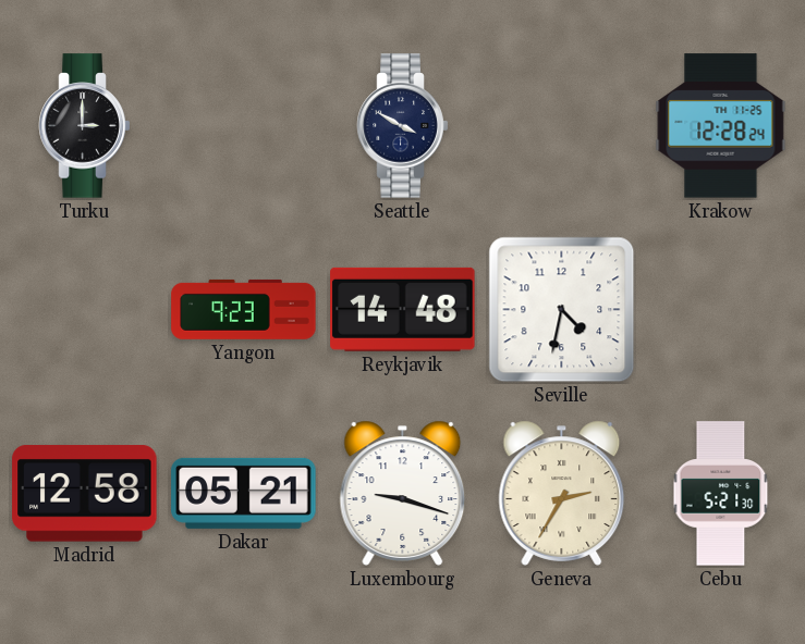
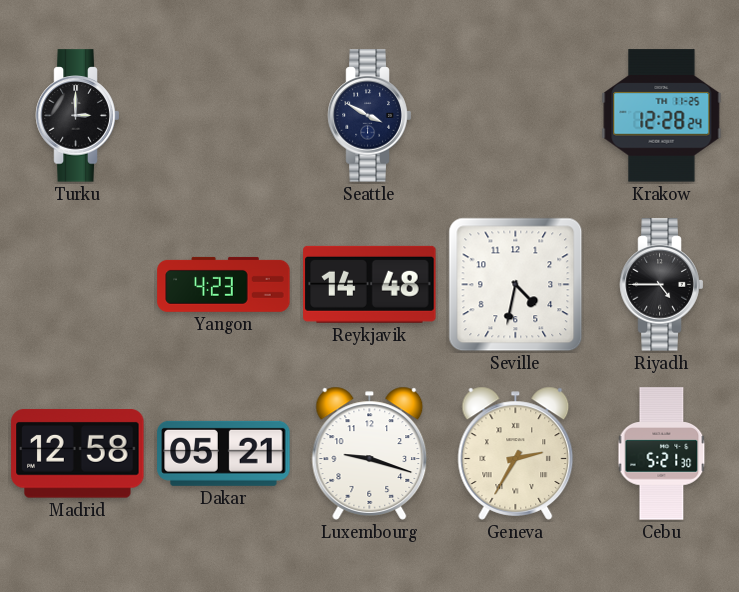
Yangon: 9:23 -> 4:23
Riyadh: none -> 4:45
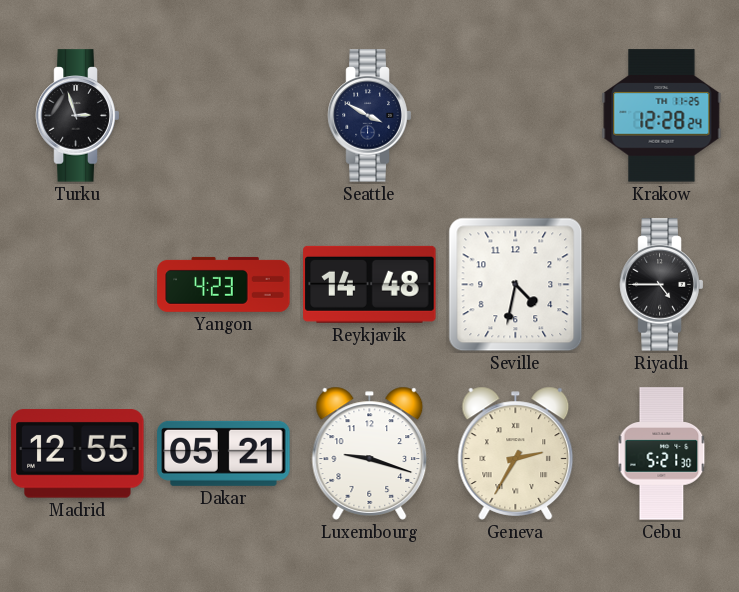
Turku: 3:00 -> 2:57
Madrid: 12:58 -> 12:55
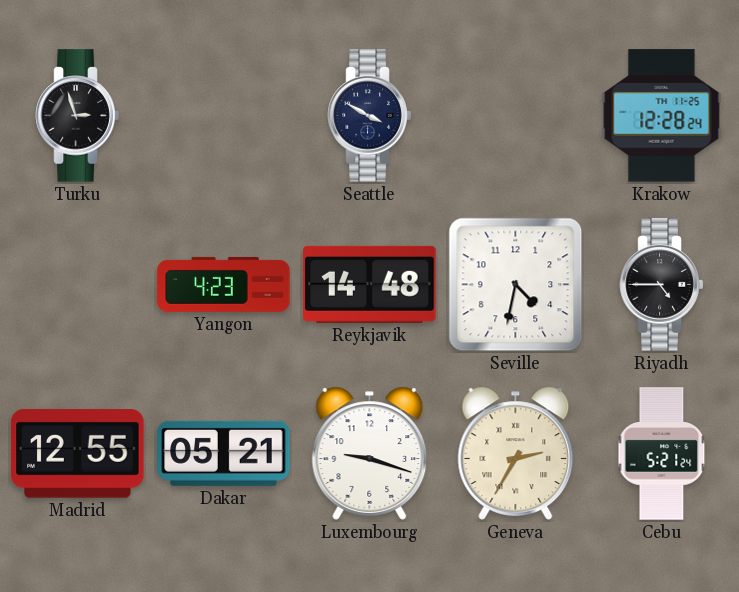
Cebu: 5:21:30 -> 5:21:24
